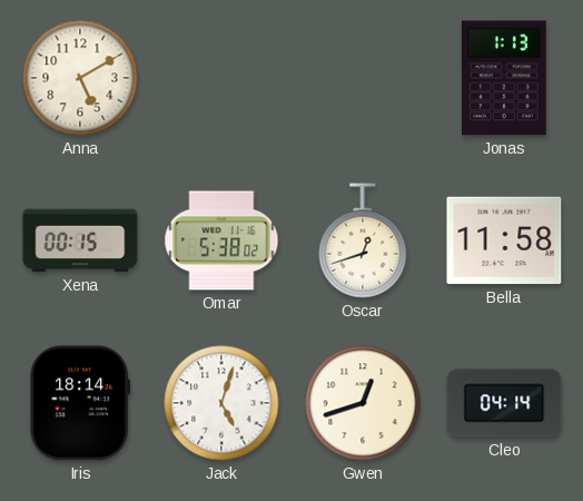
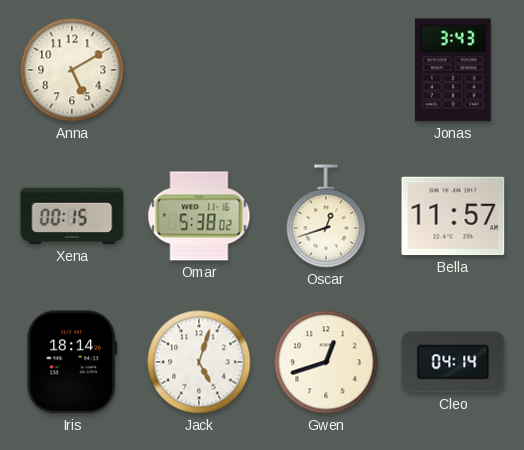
Jonas: 1:13 -> 3:43
Bella: 11:58 -> 11:57
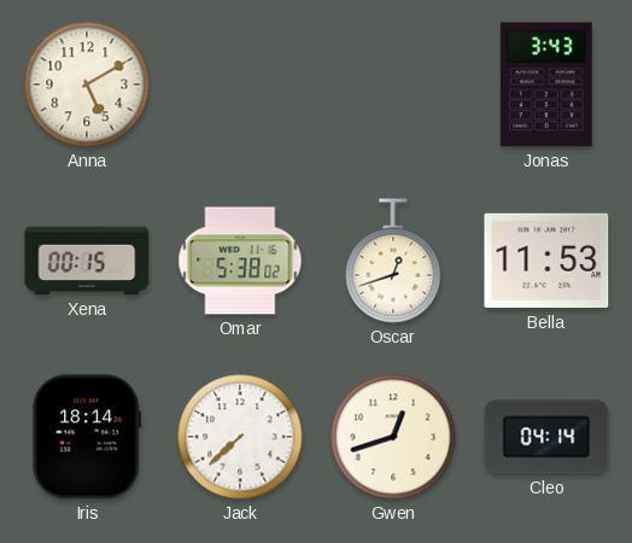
Bella: 11:57 -> 11:53
Jack: 5:03 -> 7:38
